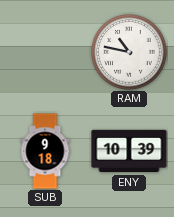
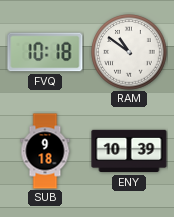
FVQ: none -> 10:18
RAM: 10:47 -> 10:51
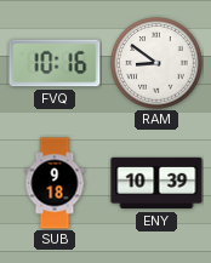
FVQ: 10:18 -> 10:16
RAM: 10:51 -> 8:51
